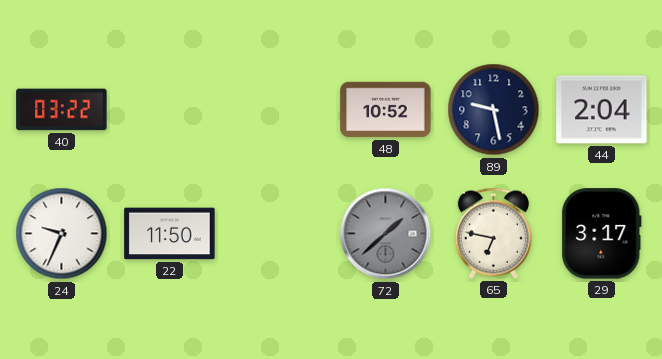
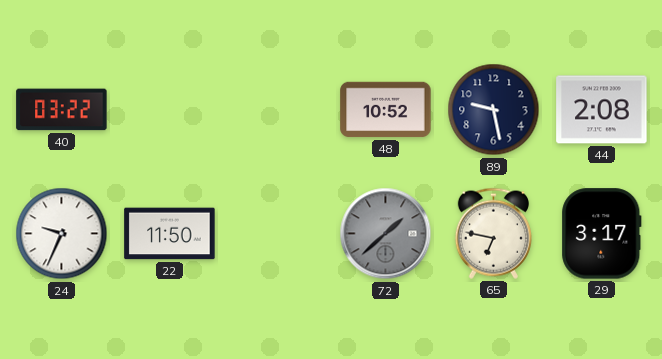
44: 2:04 -> 2:08
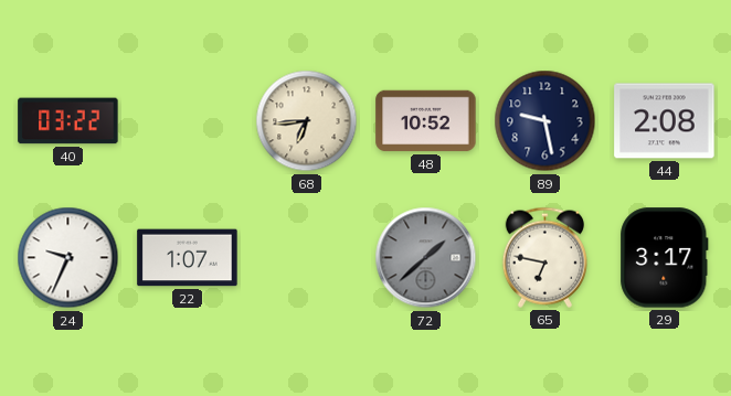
68: none -> 6:44
22: 11:50 -> 1:07
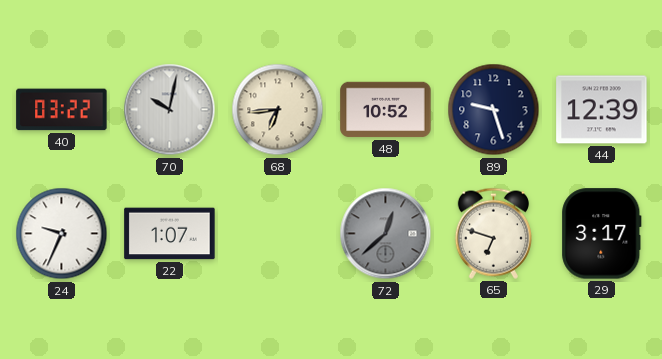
70: none -> 10:02
89: 9:28 -> 9:27
44: 2:08 -> 12:39
72: 1:38 -> 12:38
65: 6:47 -> 6:48
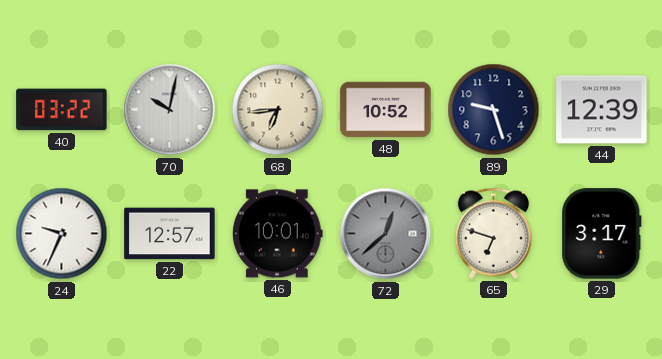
22: 1:07 -> 12:57
46: none -> 10:01
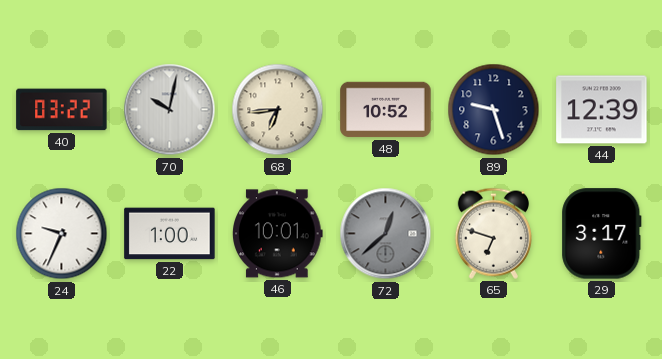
22: 12:57 -> 1:00
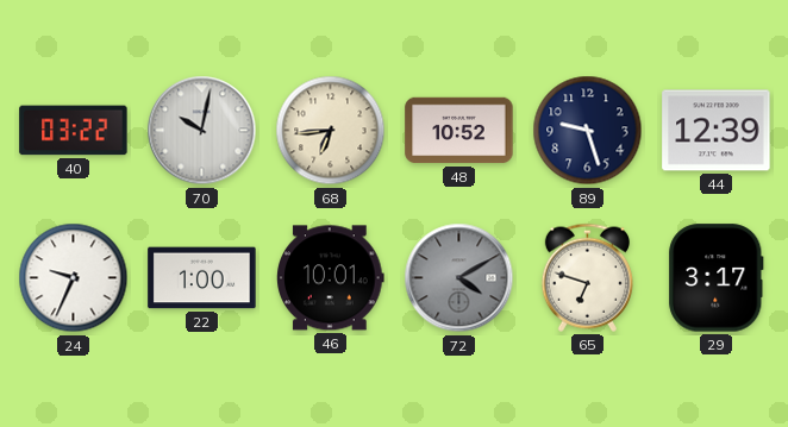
72: 12:38 -> 4:10
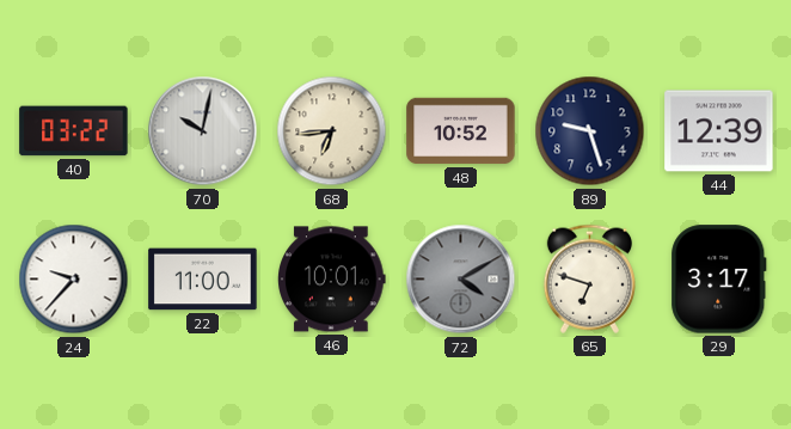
24: 9:34 -> 9:37
22: 1:00 -> 11:00
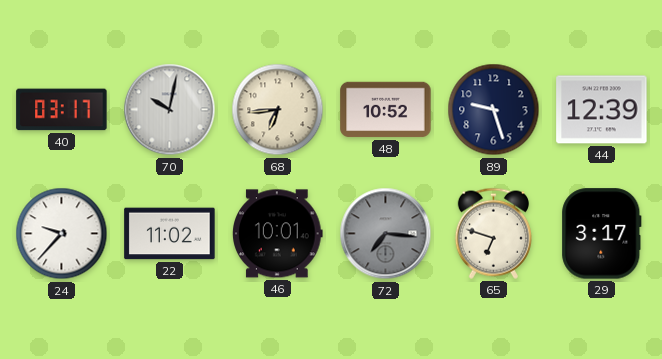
40: 03:22 -> 03:17
22: 11:00 -> 11:02
72: 4:10 -> 7:16
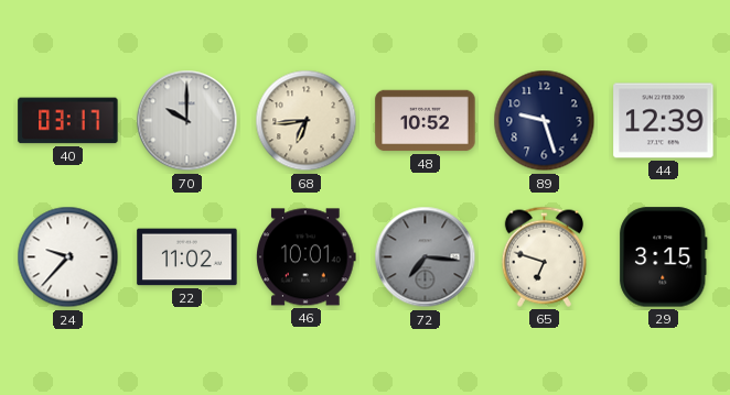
70: 10:02 -> 10:00
29: 3:17 -> 3:15
